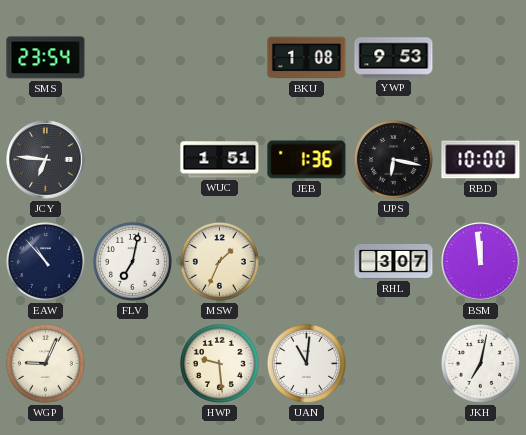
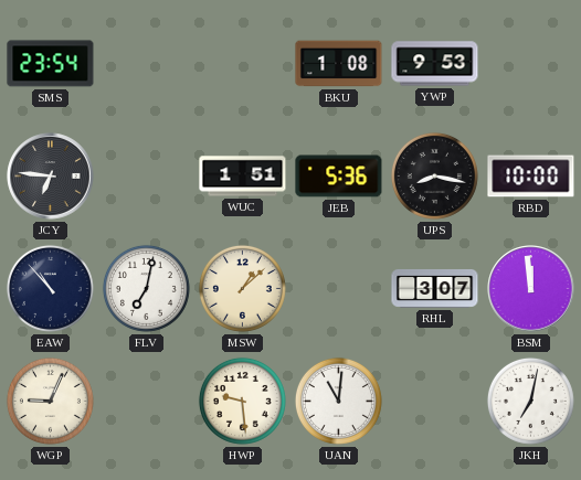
JEB: 1:36 -> 5:36
UPS: 6:17 -> 8:17
MSW: 1:34 -> 1:08
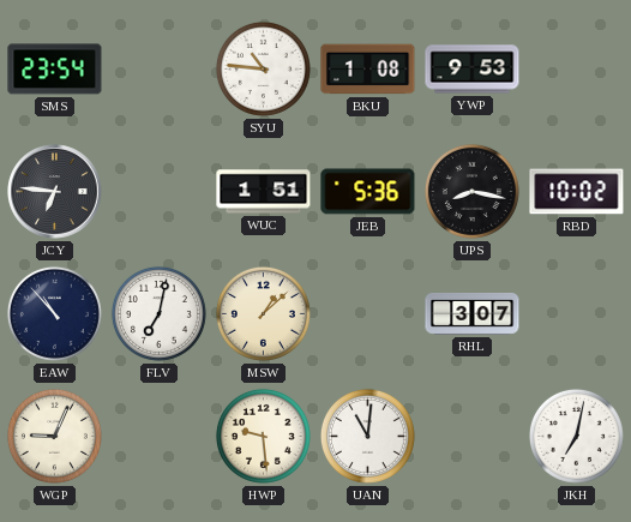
SYU: none -> 10:46
RBD: 10:00 -> 10:02
BSM: 11:59 -> none
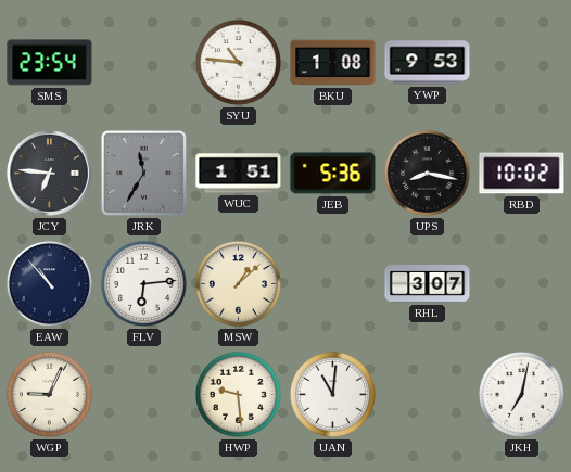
JRK: none -> 11:35
FLV: 7:02 -> 6:14
